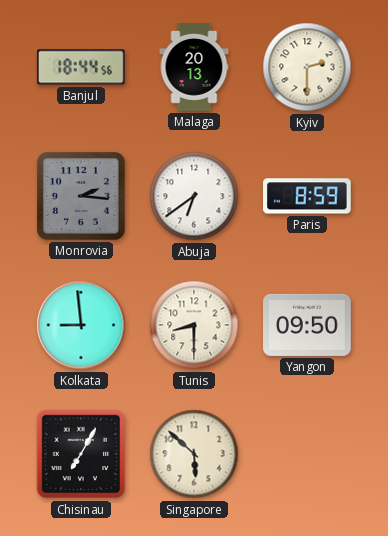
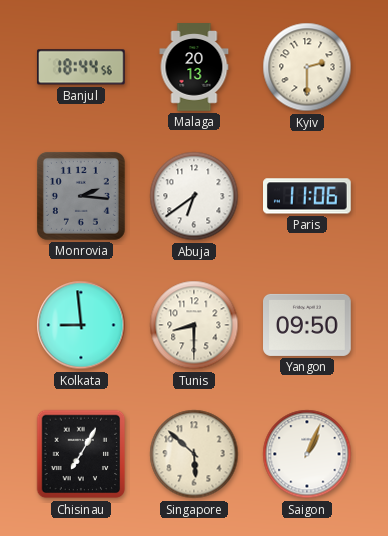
Paris: 8:59 -> 11:06
Saigon: none -> 1:04
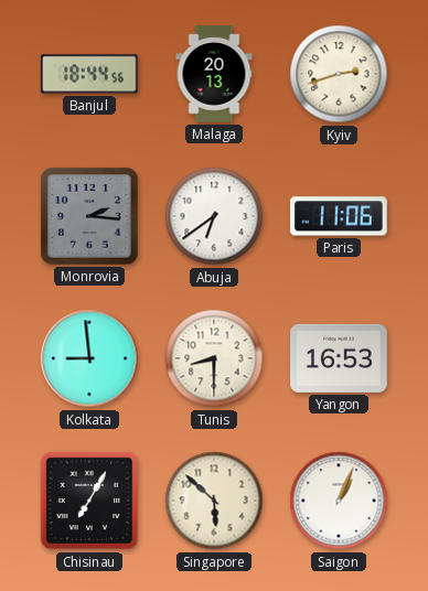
Kyiv: 2:30 -> 2:42
Yangon: 09:50 -> 16:53
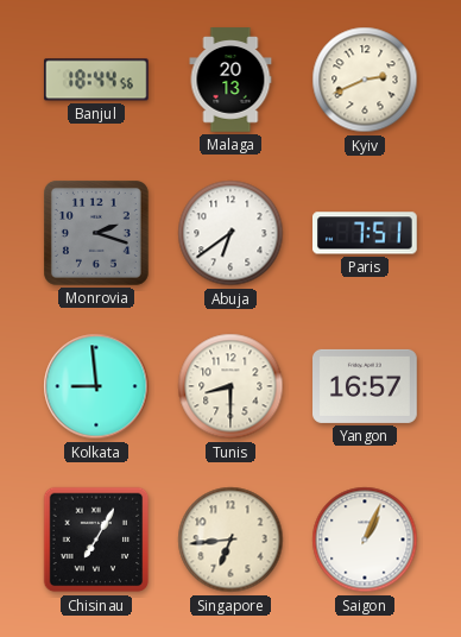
Kyiv: 2:42 -> 2:41
Monrovia: 2:16 -> 2:18
Paris: 11:06 -> 7:51
Yangon: 16:53 -> 16:57
Singapore: 5:52 -> 6:44
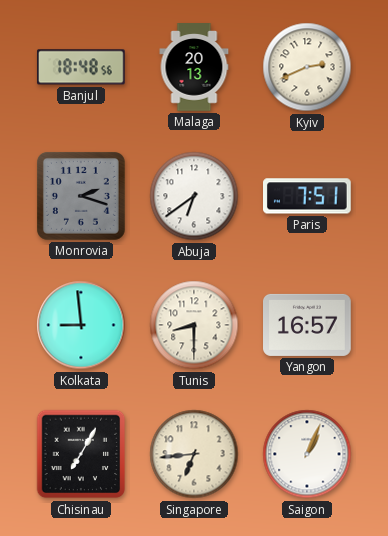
Banjul: 18:44 -> 18:48
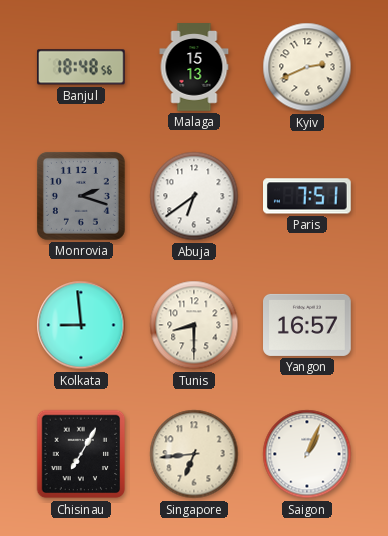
Malaga: 20:13 -> 15:13
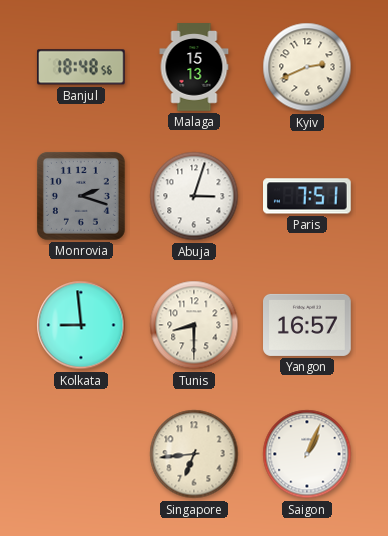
Abuja: 6:39 -> 3:03
Chisinau: 7:05 -> none
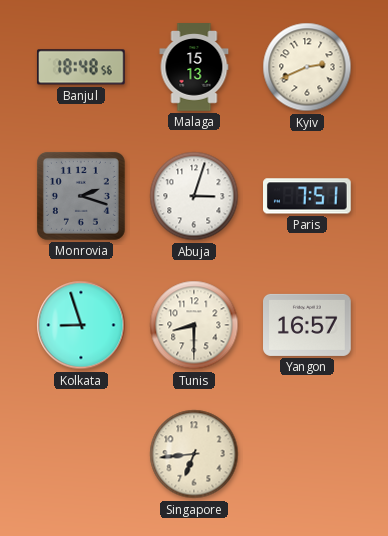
Kolkata: 8:59 -> 8:57
Saigon: 1:04 -> none
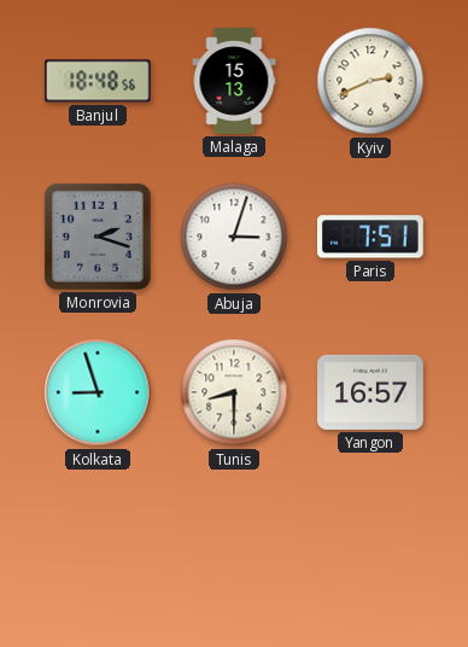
Singapore: 6:44 -> none
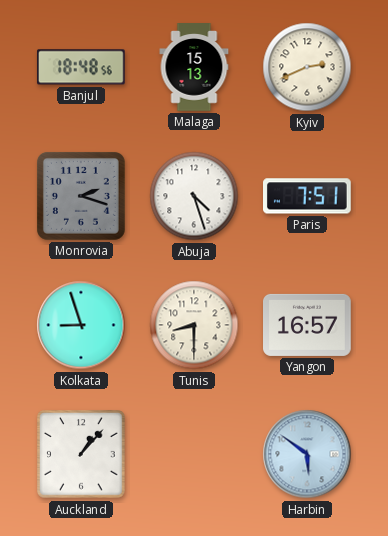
Abuja: 3:03 -> 4:27
Auckland: none -> 1:07
Harbin: none -> 5:51
